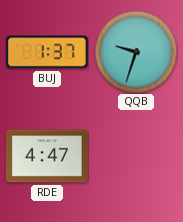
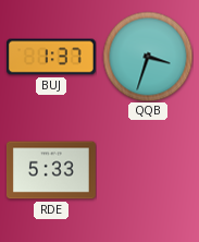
QQB: 9:33 -> 3:33
RDE: 4:47 -> 5:33
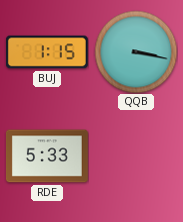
BUJ: 1:37 -> 1:15
QQB: 3:33 -> 3:17
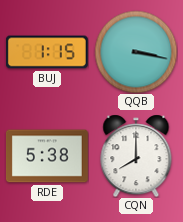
RDE: 5:33 -> 5:38
CQN: none -> 8:00
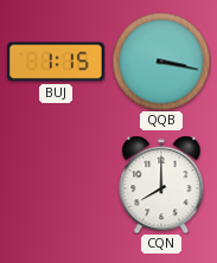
RDE: 5:38 -> none
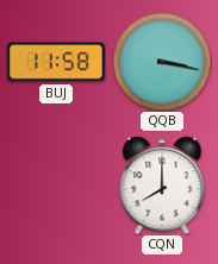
BUJ: 1:15 -> 11:58
